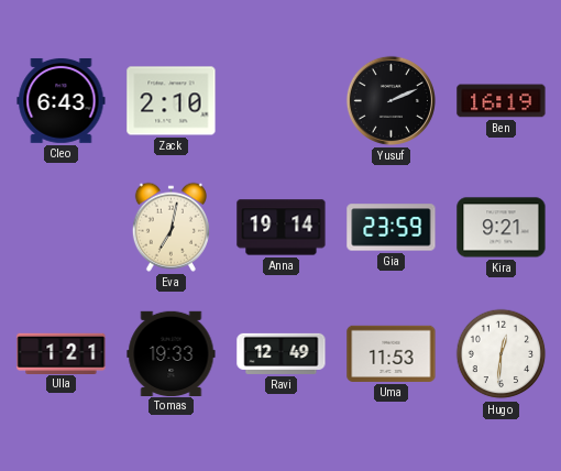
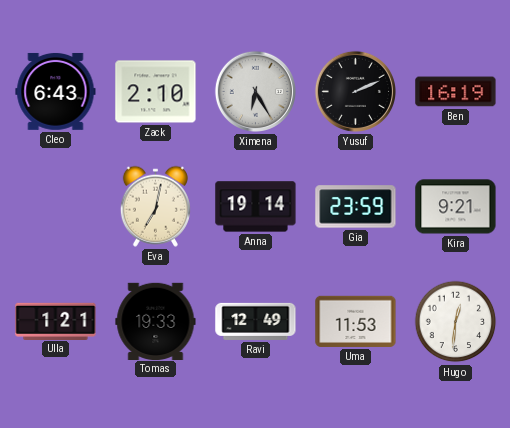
Ximena: none -> 6:25
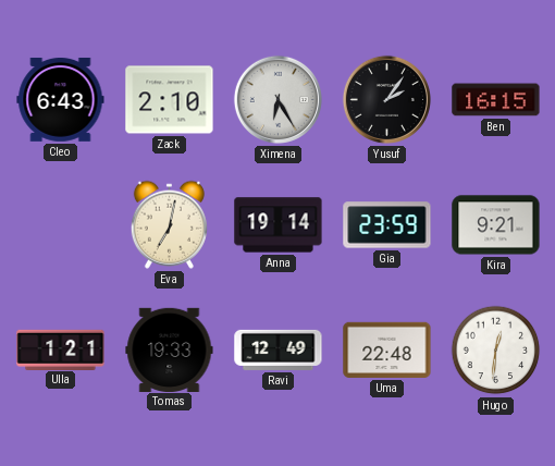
Yusuf: 2:11 -> 2:06
Ben: 16:19 -> 16:15
Uma: 11:53 -> 22:48
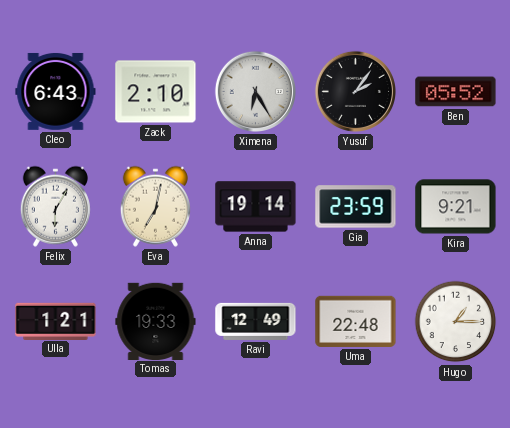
Ben: 16:15 -> 05:52
Felix: none -> 6:05
Hugo: 12:31 -> 1:15
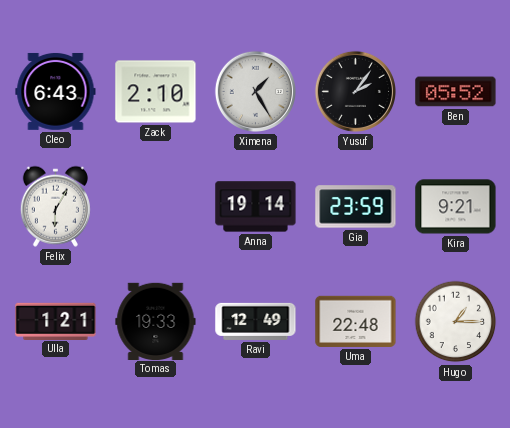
Ximena: 6:25 -> 1:25
Eva: 7:02 -> none
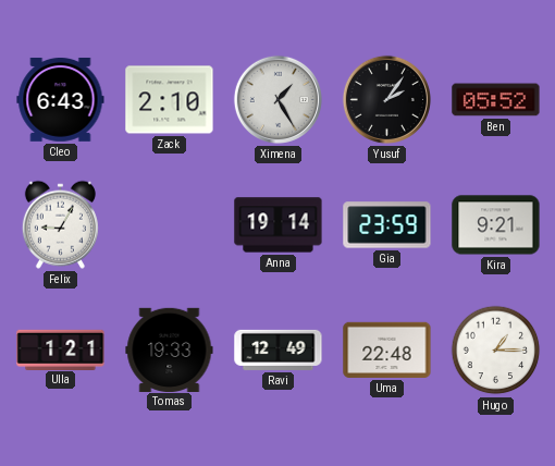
Felix: 6:05 -> 9:05
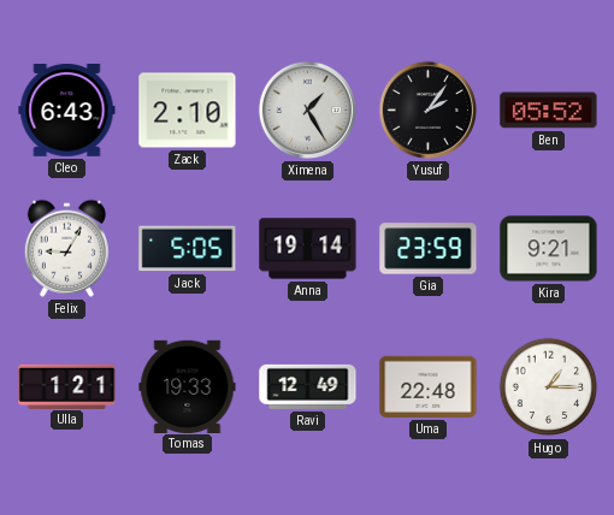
Jack: none -> 5:05
